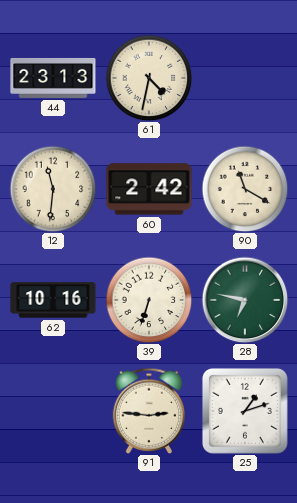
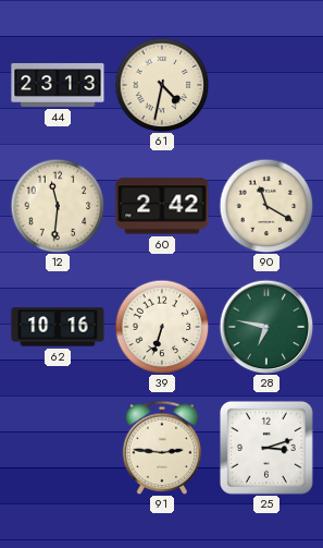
25: 1:12 -> 3:12
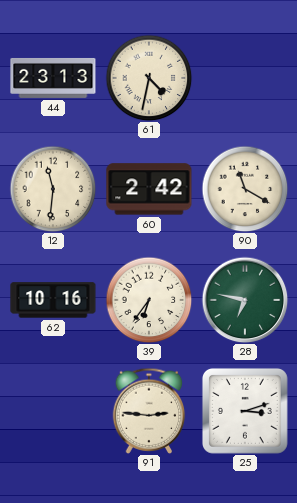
39: 6:33 -> 6:36
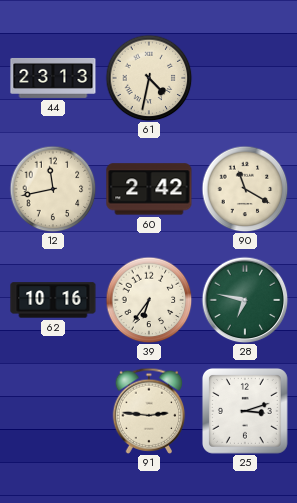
12: 11:31 -> 11:43
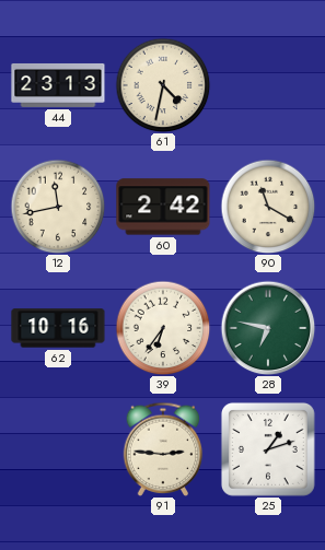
25: 3:12 -> 1:12
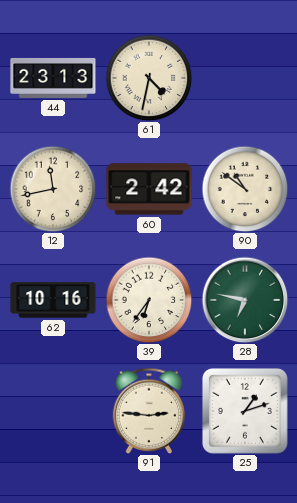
90: 11:20 -> 10:51
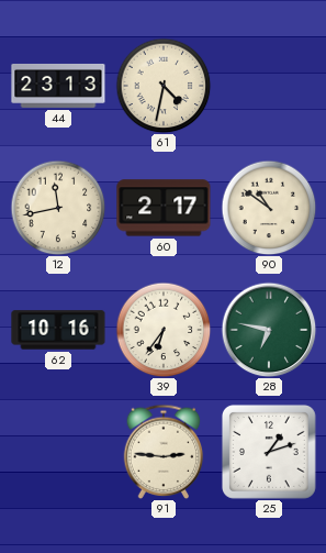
60: 2:42 -> 2:17
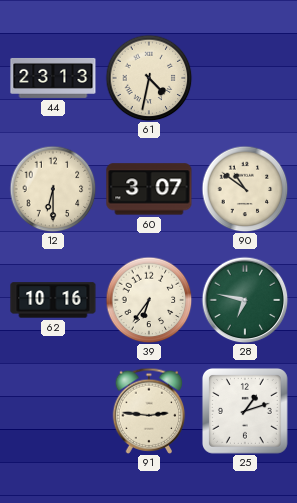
12: 11:43 -> 6:30
60: 2:17 -> 3:07
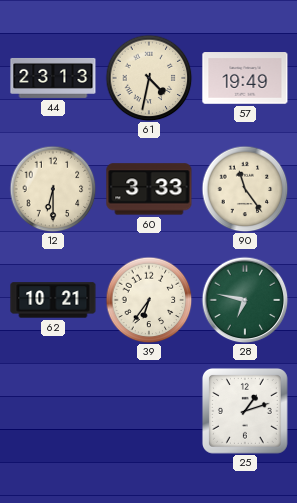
57: none -> 19:49
60: 3:07 -> 3:33
90: 10:51 -> 11:24
62: 10:16 -> 10:21
91: 2:46 -> none
